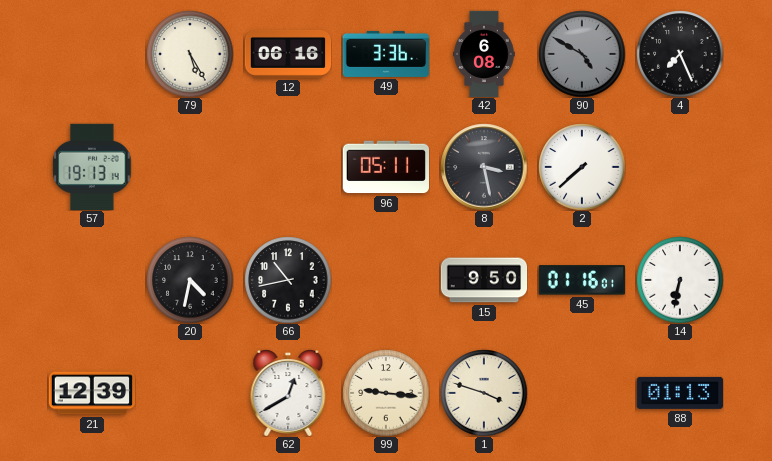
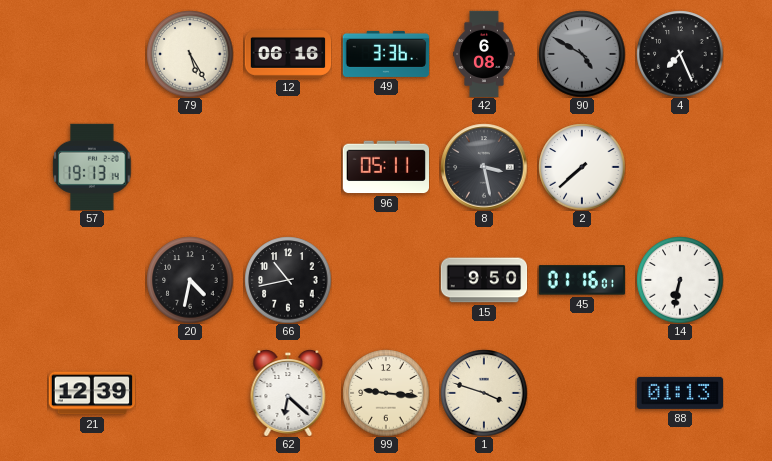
62: 12:40 -> 6:22
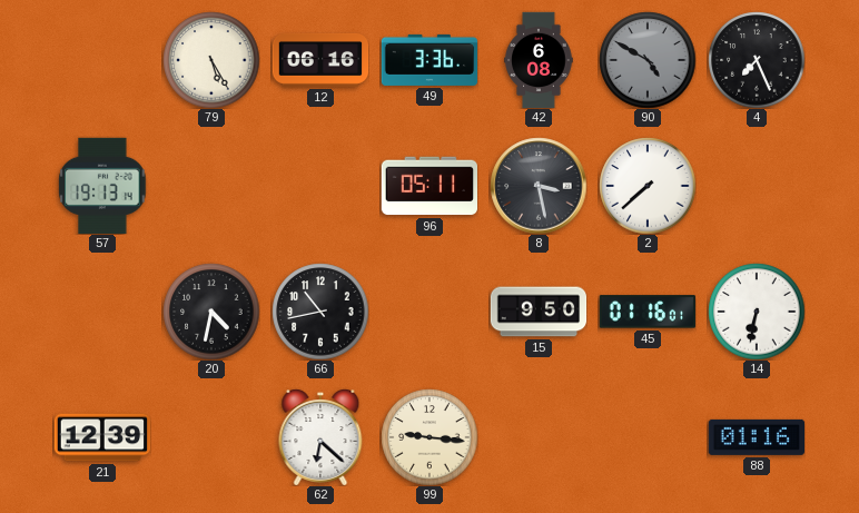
1: 3:48 -> none
88: 01:13 -> 01:16
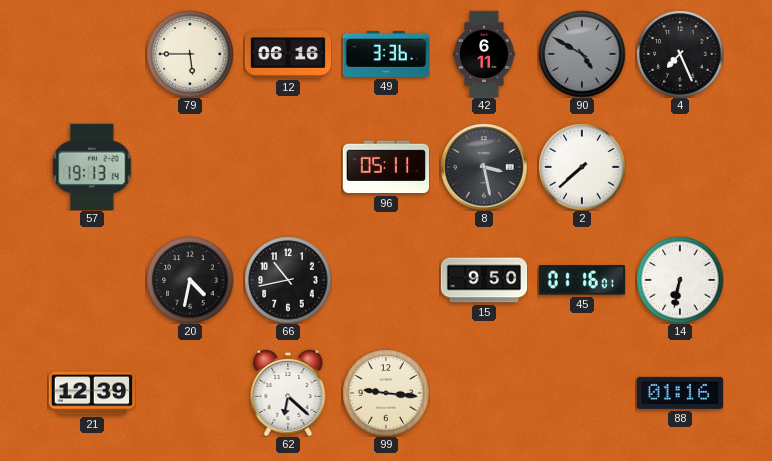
79: 5:25 -> 5:45
42: 6:08 -> 6:11
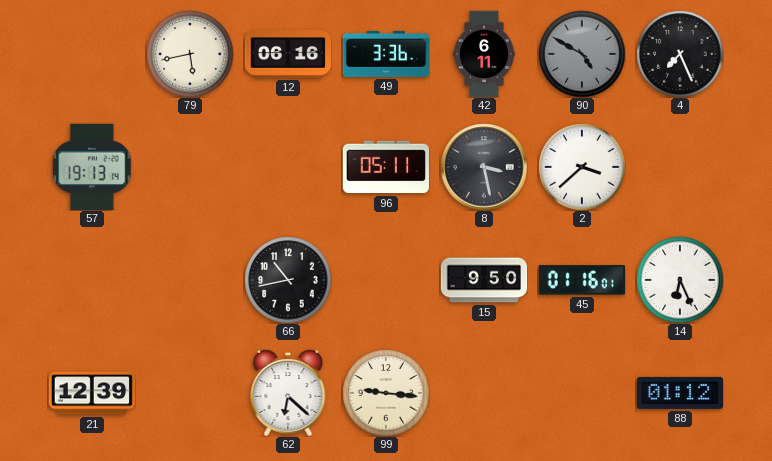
79: 5:45 -> 5:43
2: 7:38 -> 3:38
20: 4:32 -> none
14: 6:32 -> 6:26
88: 01:16 -> 01:12
